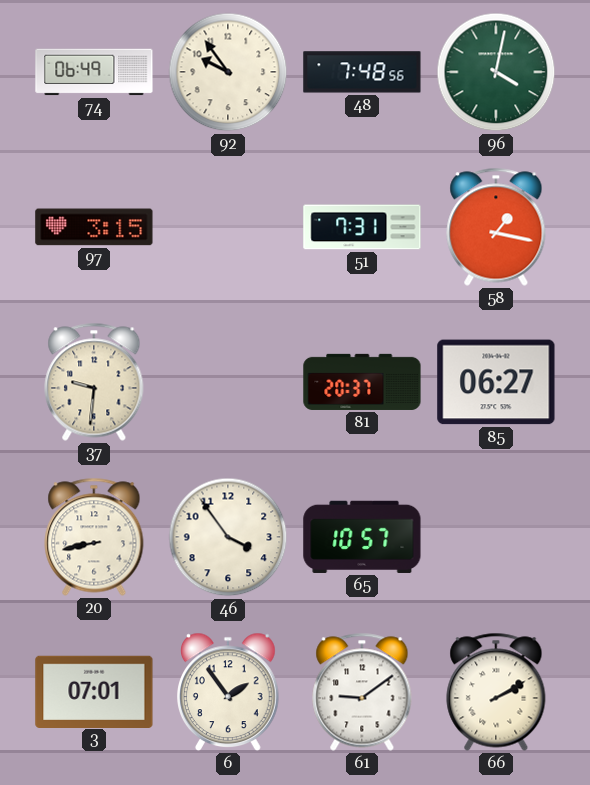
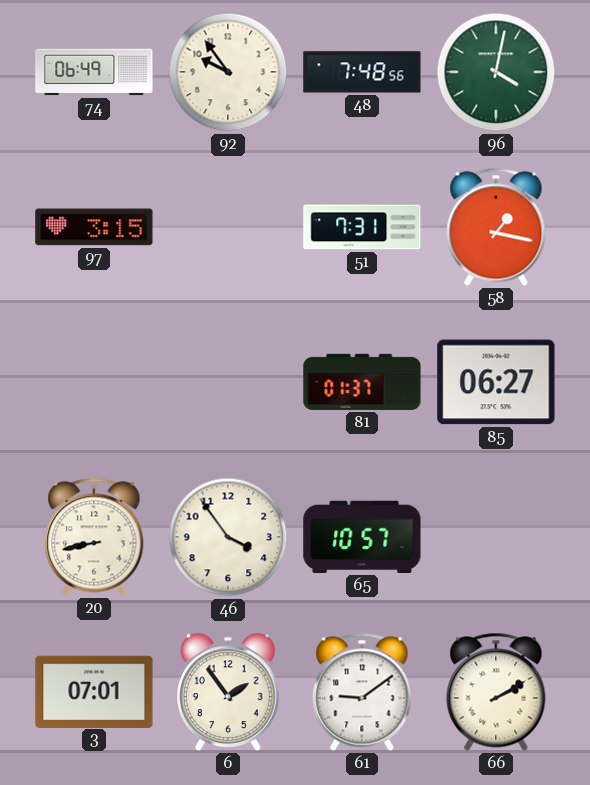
37: 9:31 -> none
81: 20:37 -> 01:37
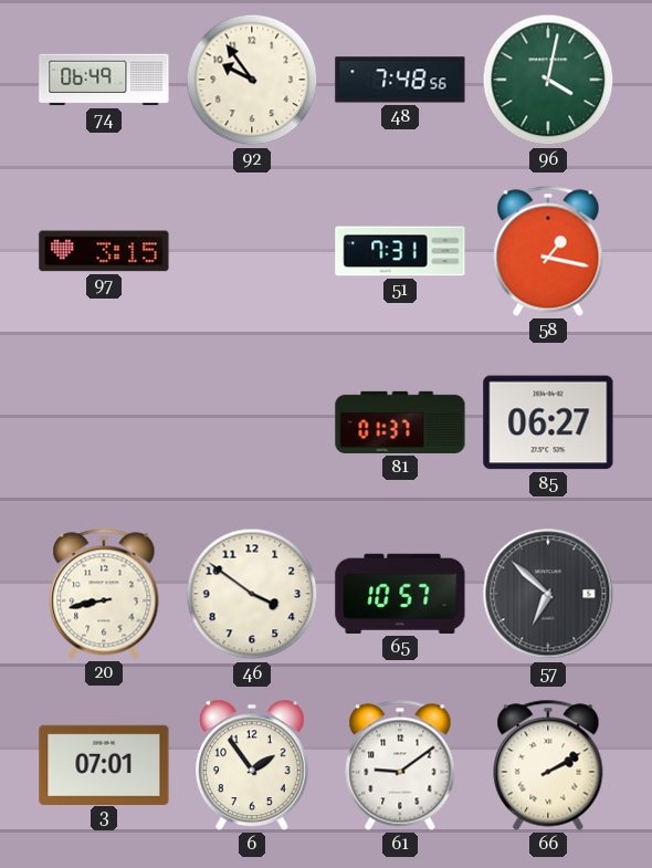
46: 3:54 -> 3:51
57: none -> 6:52
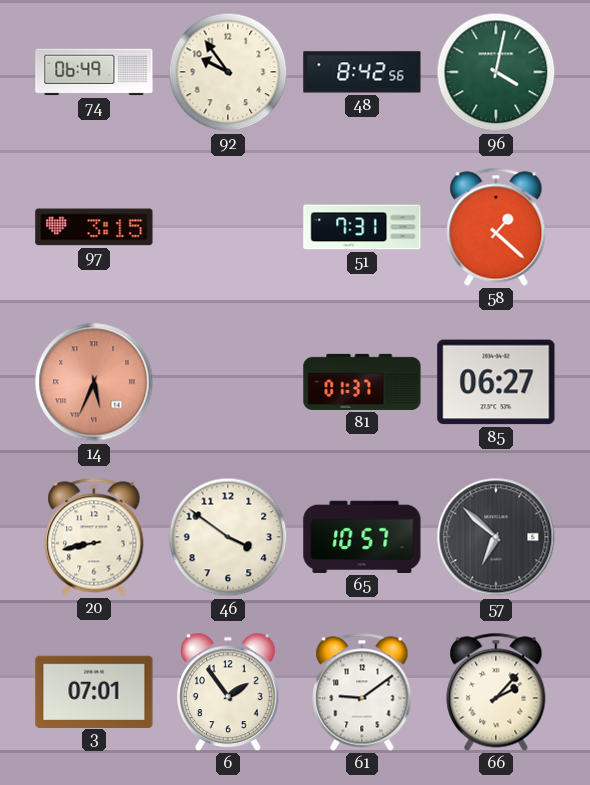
48: 7:48 -> 8:42
58: 1:17 -> 1:22
14: none -> 5:34
66: 2:10 -> 2:07
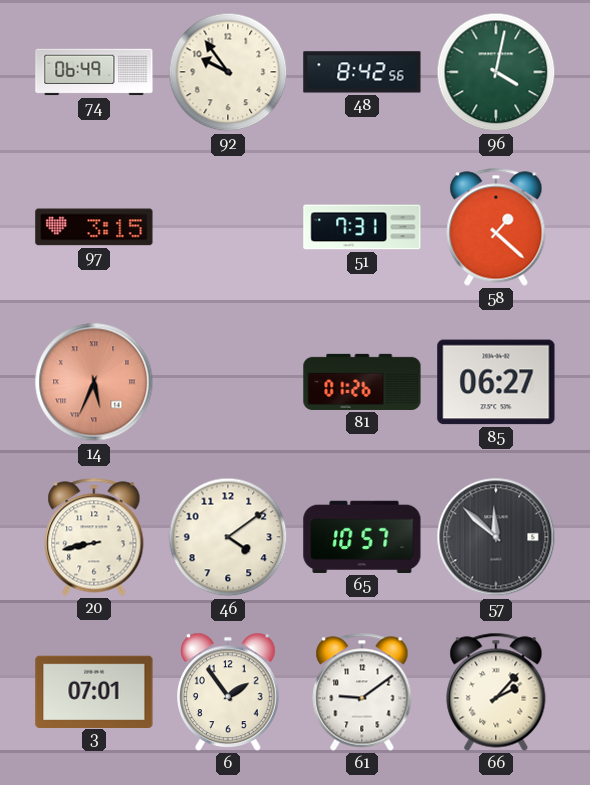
81: 01:37 -> 01:26
46: 3:51 -> 4:09
57: 6:52 -> 11:52
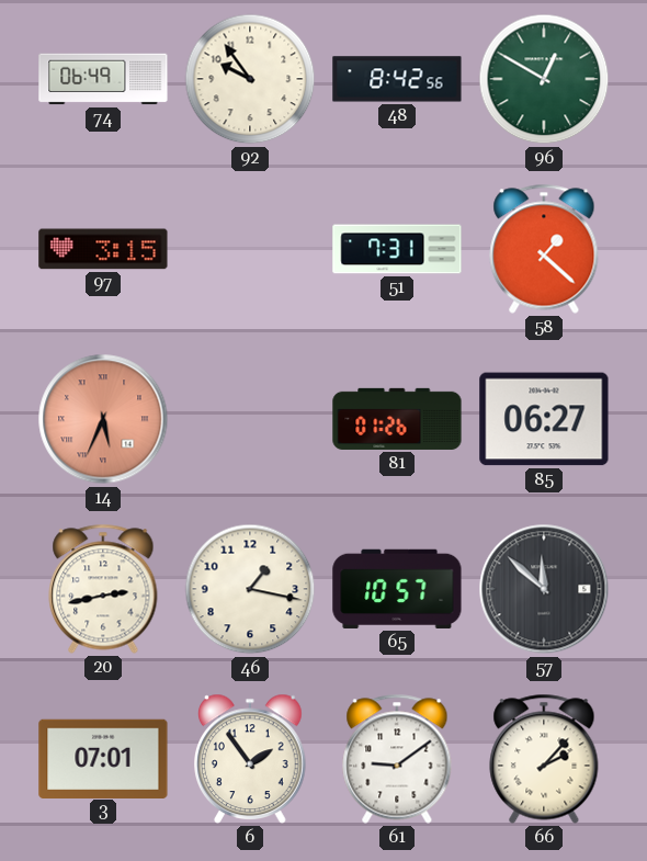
96: 4:02 -> 12:50
20: 8:43 -> 2:43
46: 4:09 -> 1:17
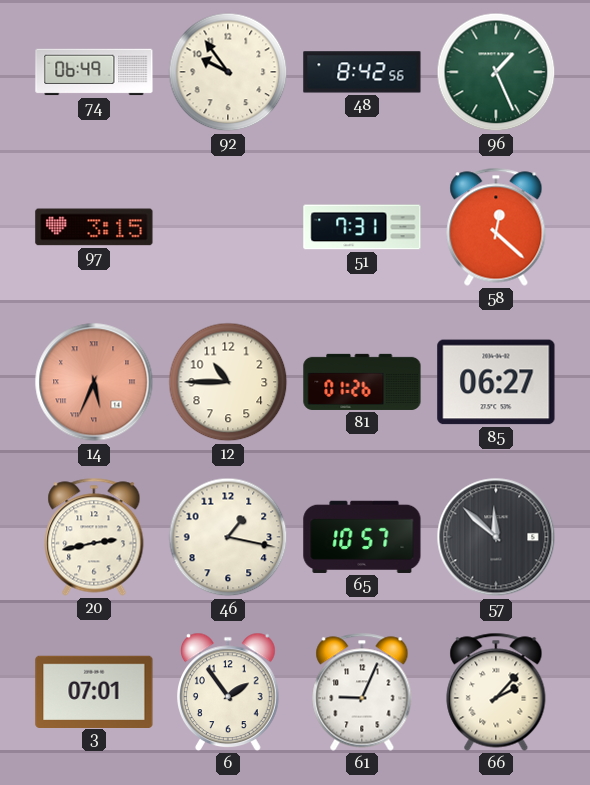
96: 12:50 -> 1:26
58: 1:22 -> 12:22
12: none -> 10:45
61: 9:09 -> 9:04
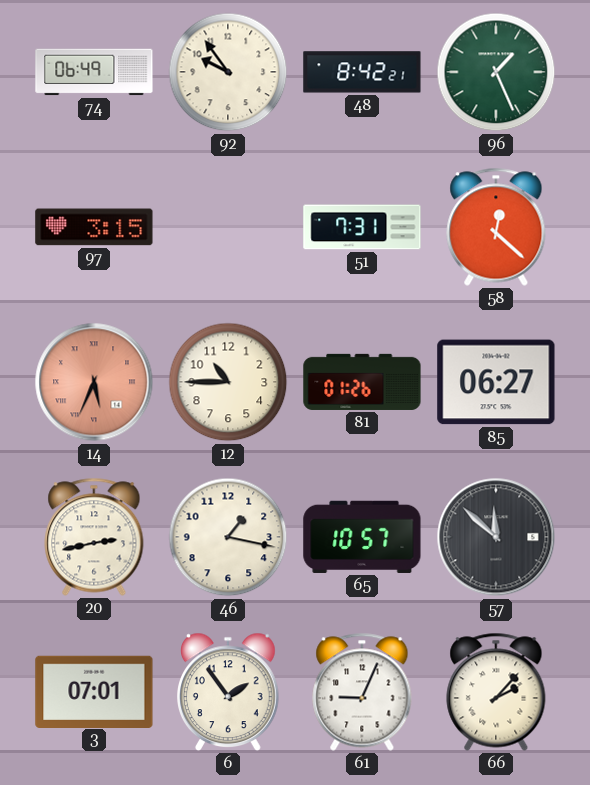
48: 8:42:56 -> 8:42:21
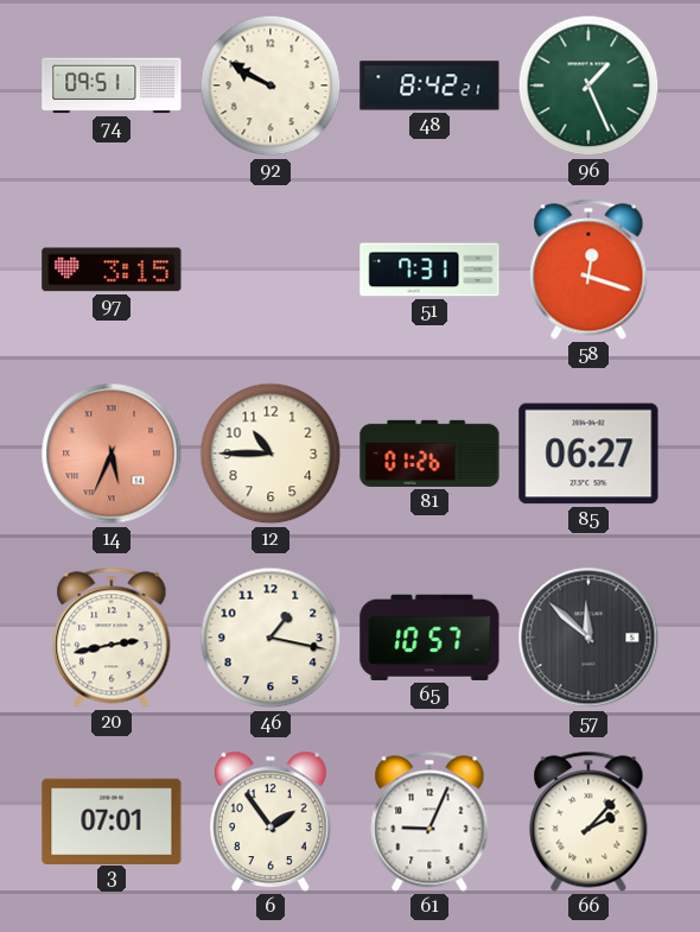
74: 06:49 -> 09:51
92: 9:54 -> 9:50
58: 12:22 -> 12:18
